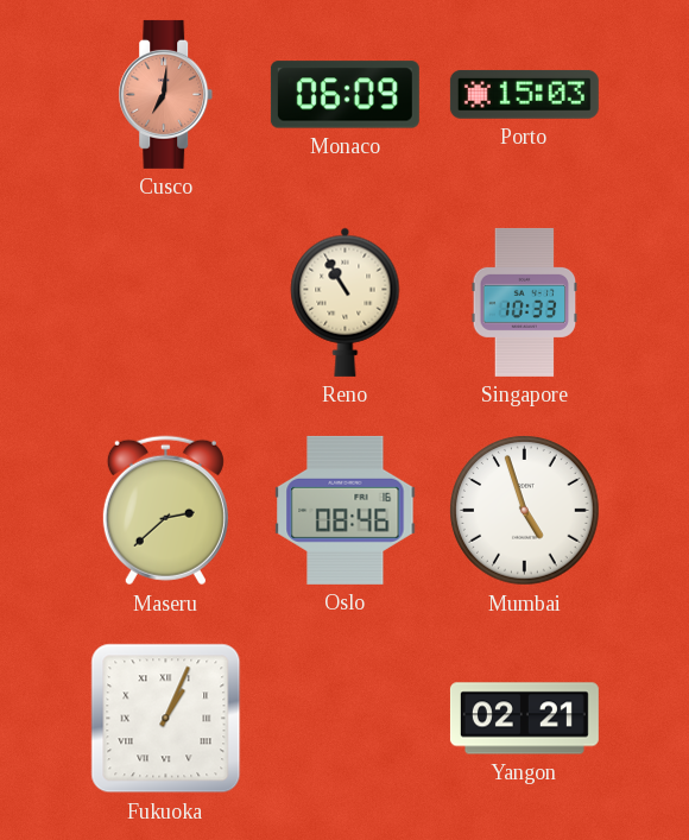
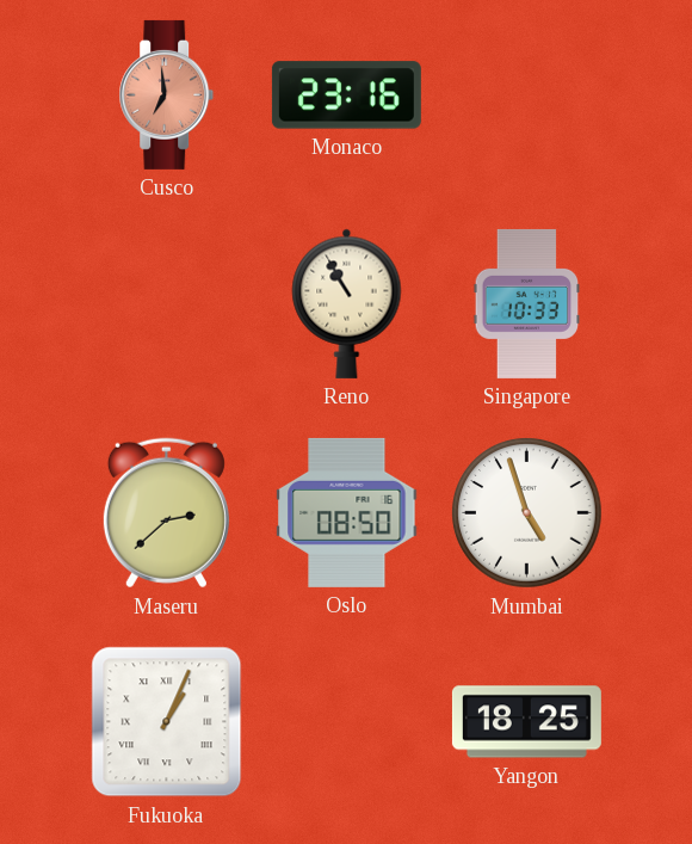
Cusco: 7:01 -> 6:59
Monaco: 06:09 -> 23:16
Porto: 15:03 -> none
Oslo: 08:46 -> 08:50
Yangon: 02:21 -> 18:25
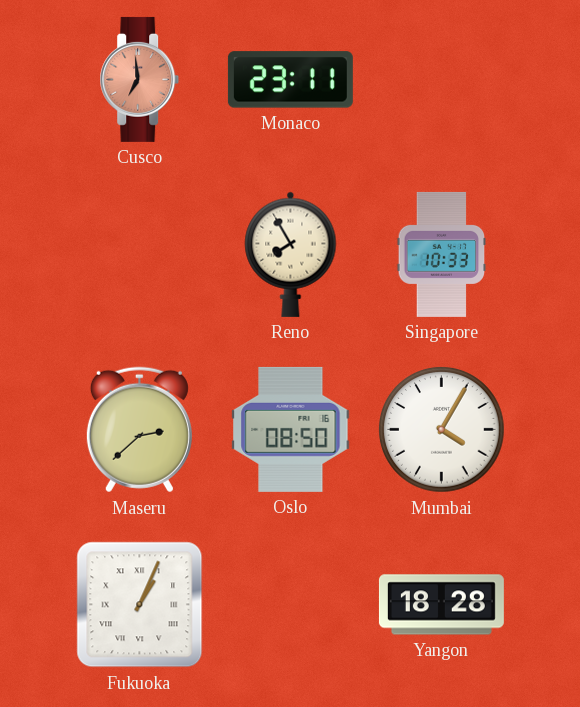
Monaco: 23:16 -> 23:11
Reno: 10:55 -> 7:55
Mumbai: 4:57 -> 4:05
Yangon: 18:25 -> 18:28
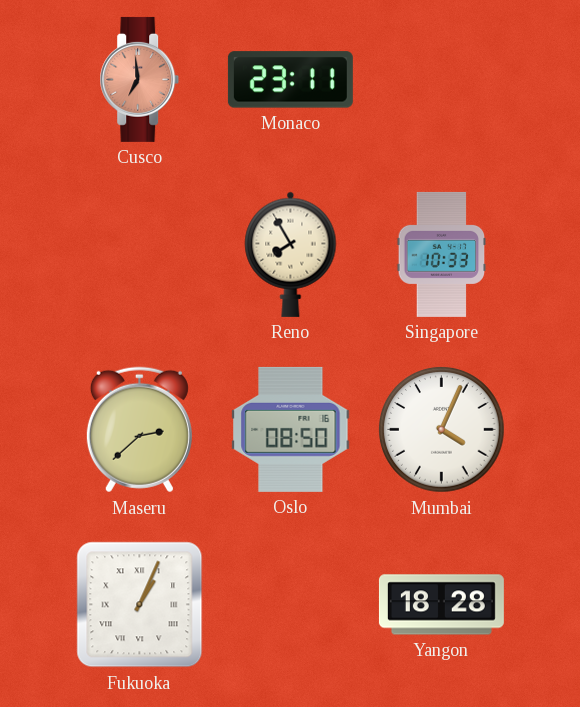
Mumbai: 4:05 -> 4:04
